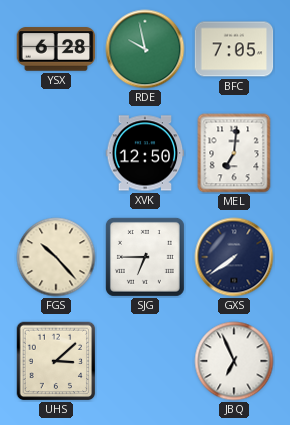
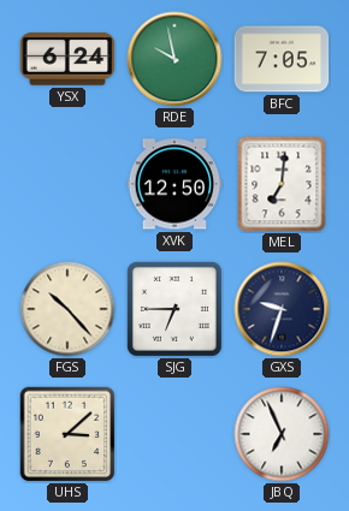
YSX: 6:28 -> 6:24
GXS: 7:39 -> 9:33
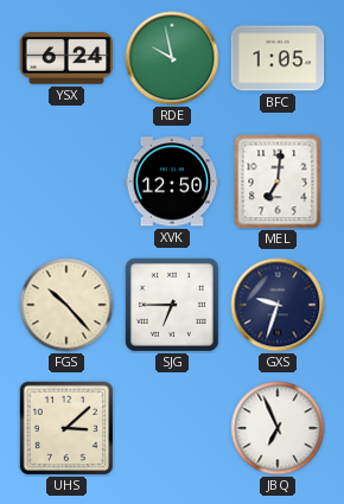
BFC: 7:05 -> 1:05
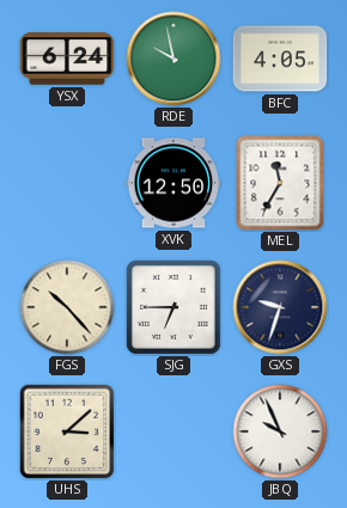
BFC: 1:05 -> 4:05
MEL: 7:01 -> 11:35
JBQ: 6:56 -> 9:56
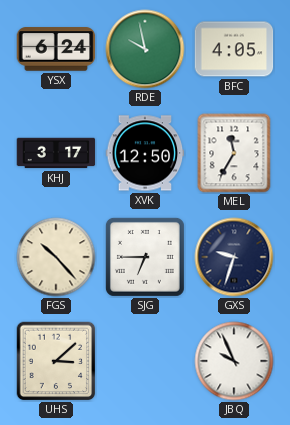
KHJ: none -> 3:17
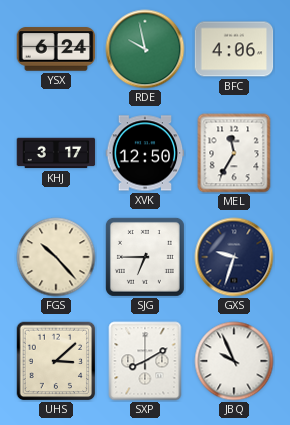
BFC: 4:05 -> 4:06
SXP: none -> 8:10
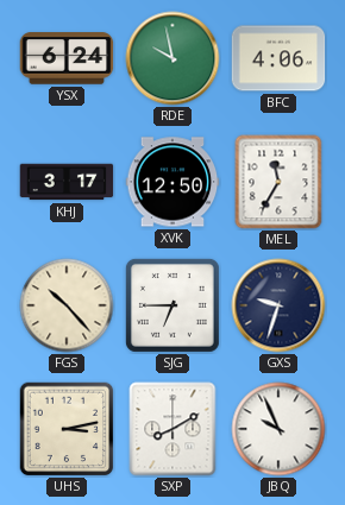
UHS: 3:08 -> 3:13
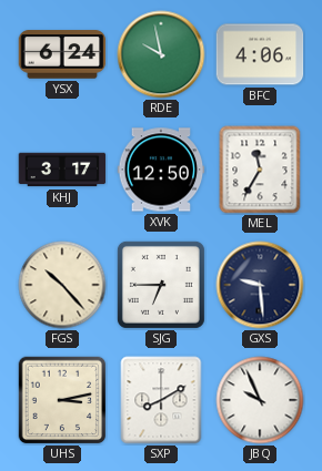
GXS: 9:33 -> 9:29
